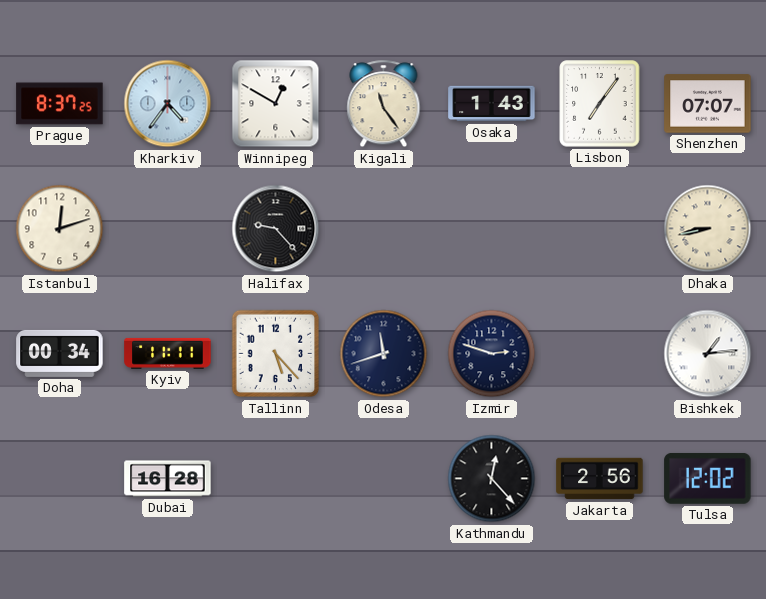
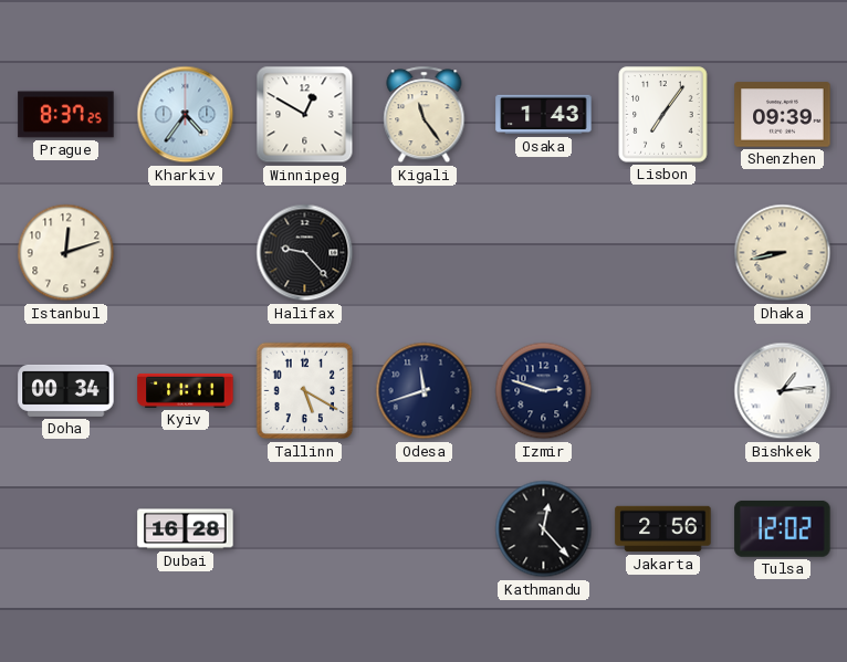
Shenzhen: 07:07 -> 09:39
Tallinn: 5:23 -> 5:20
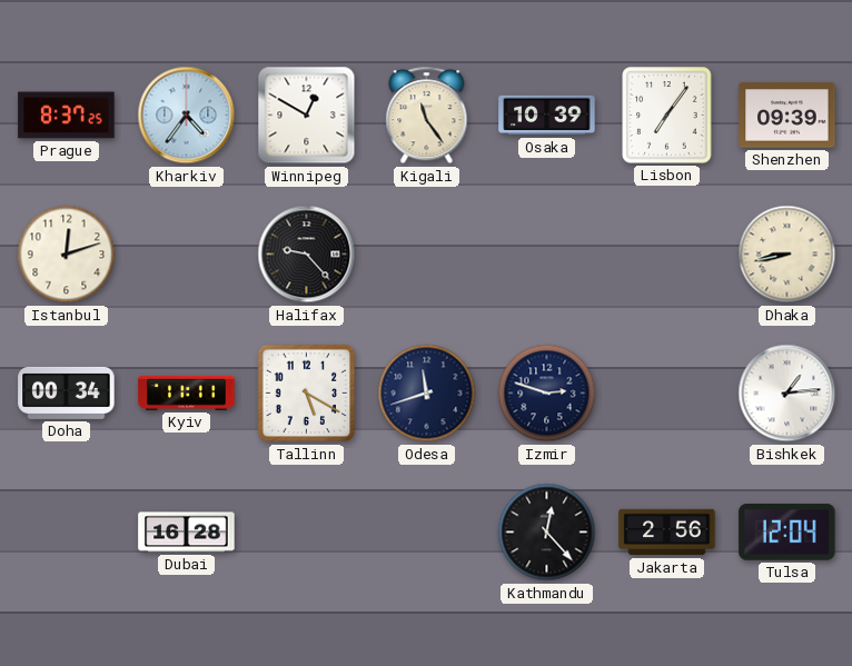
Osaka: 1:43 -> 10:39
Tulsa: 12:02 -> 12:04
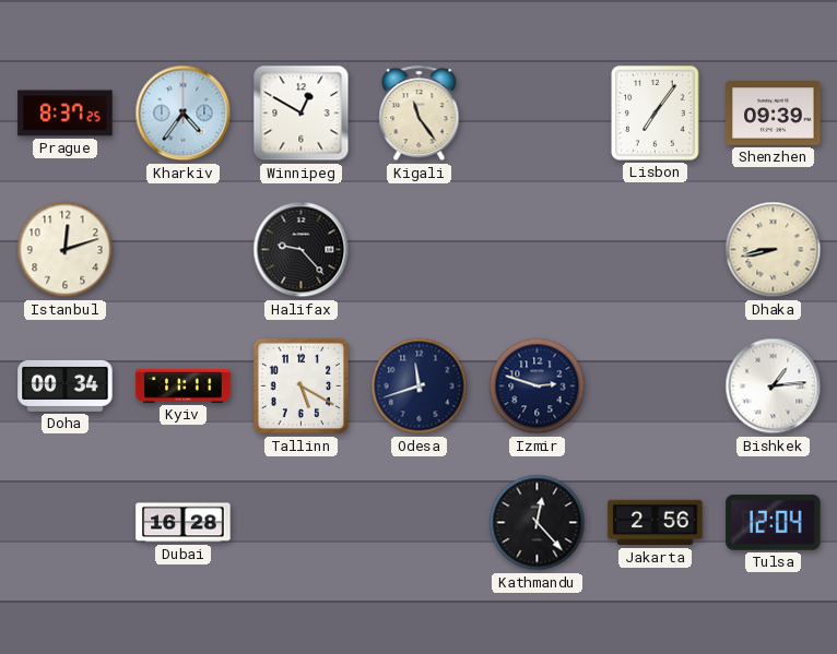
Osaka: 10:39 -> none
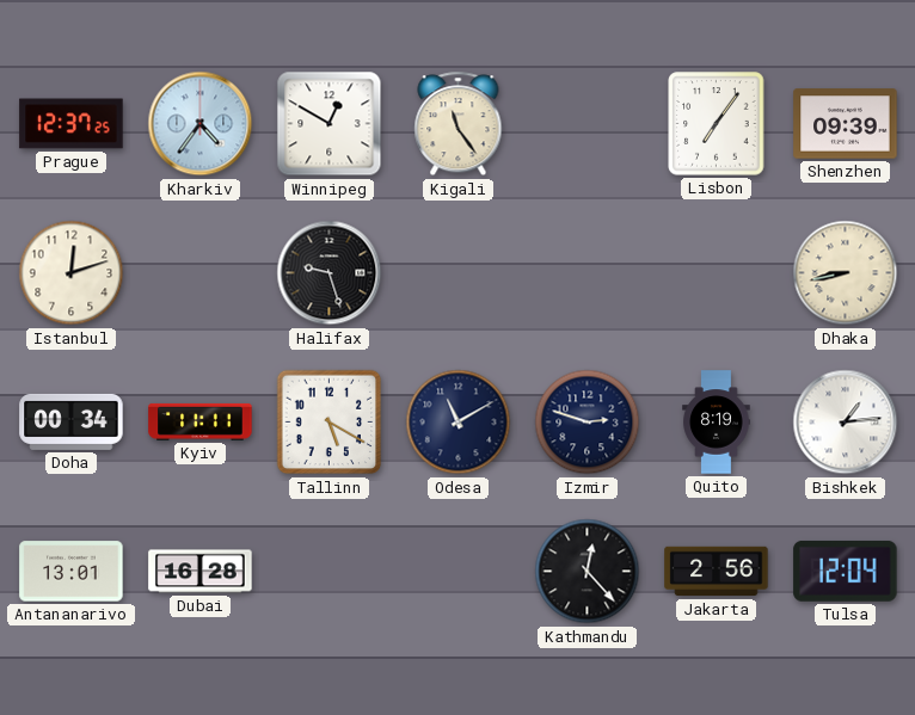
Prague: 8:37 -> 12:37
Halifax: 9:23 -> 9:27
Odesa: 11:42 -> 11:10
Quito: none -> 8:19
Antananarivo: none -> 13:01
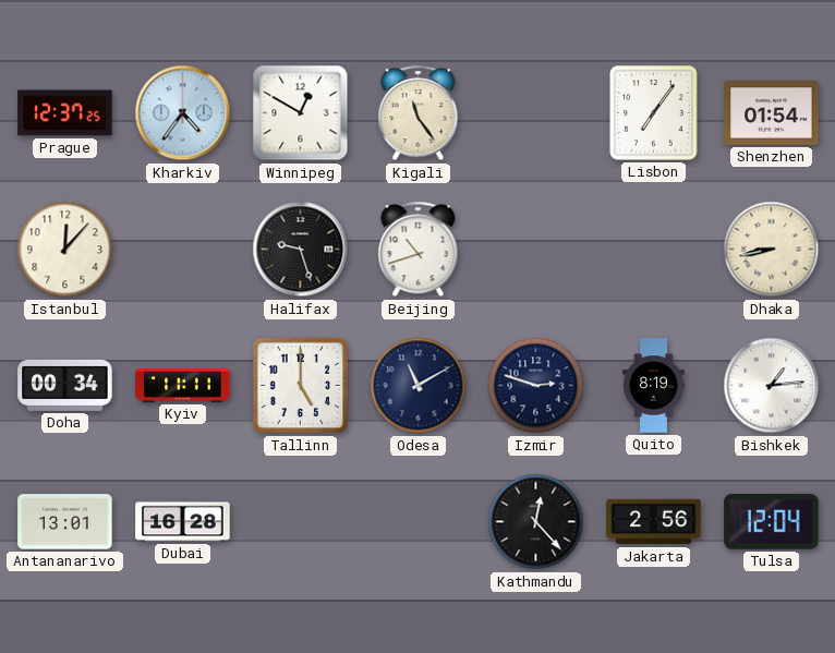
Shenzhen: 09:39 -> 01:54
Istanbul: 12:12 -> 12:07
Beijing: none -> 10:42
Tallinn: 5:20 -> 5:00
